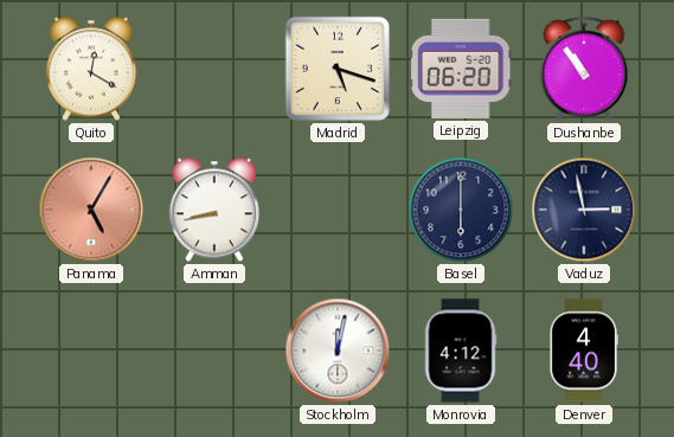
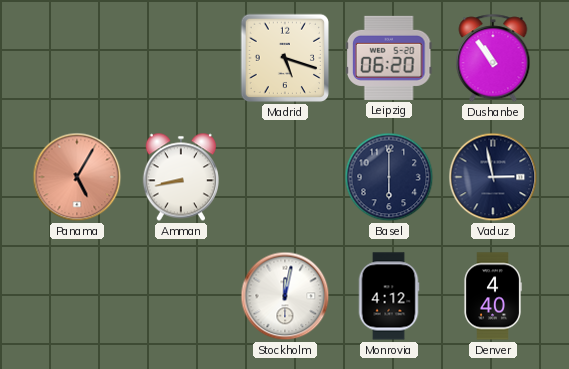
Quito: 12:20 -> none
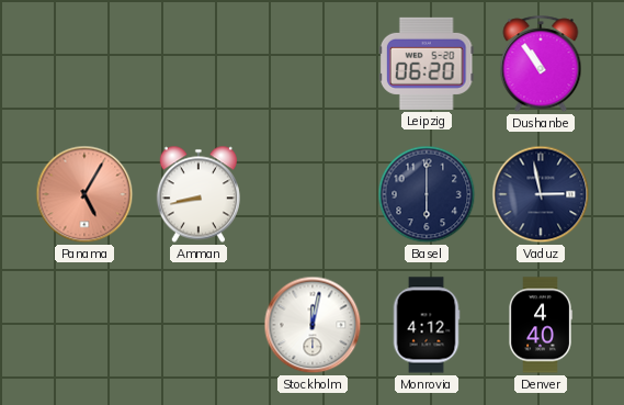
Madrid: 5:18 -> none
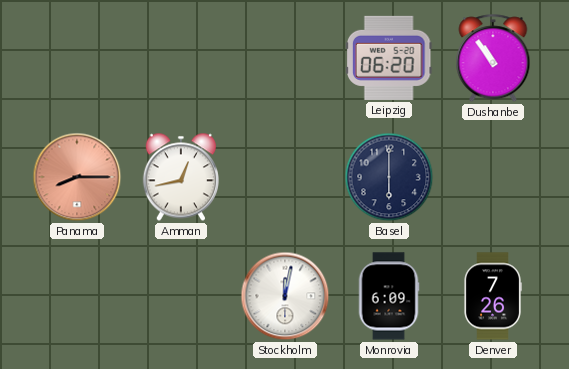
Panama: 5:05 -> 8:15
Amman: 8:43 -> 12:43
Vaduz: 2:58 -> none
Monrovia: 4:12 -> 6:09
Denver: 4:40 -> 7:26
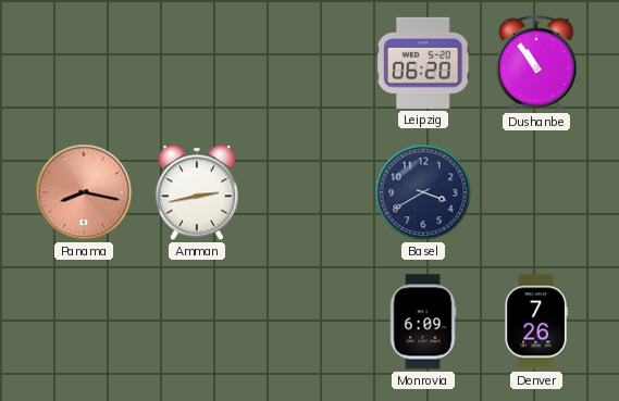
Panama: 8:15 -> 8:17
Amman: 12:43 -> 2:43
Basel: 6:00 -> 3:40
Stockholm: 12:02 -> none
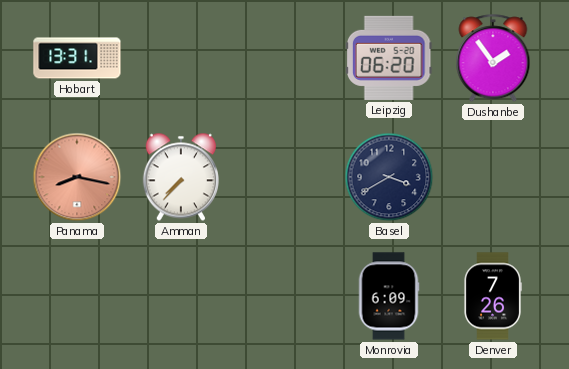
Hobart: none -> 13:31
Dushanbe: 10:54 -> 1:54
Amman: 2:43 -> 7:37
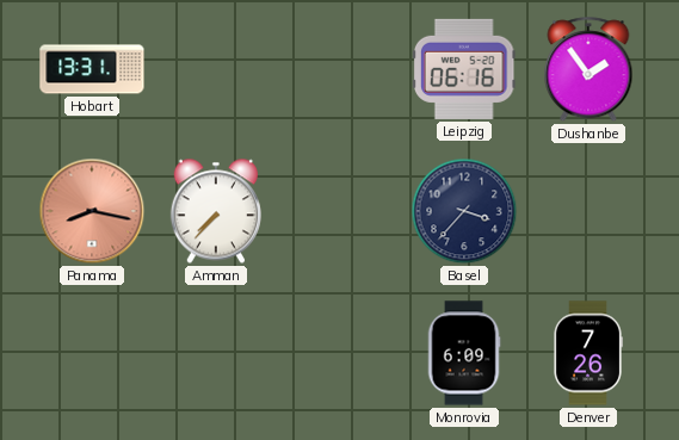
Leipzig: 06:20 -> 06:16
Basel: 3:40 -> 3:37
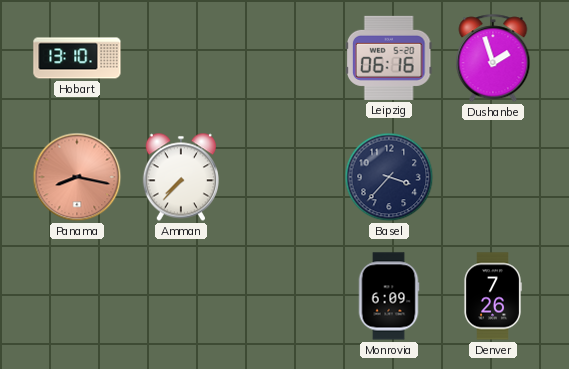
Hobart: 13:31 -> 13:10
Dushanbe: 1:54 -> 1:57
